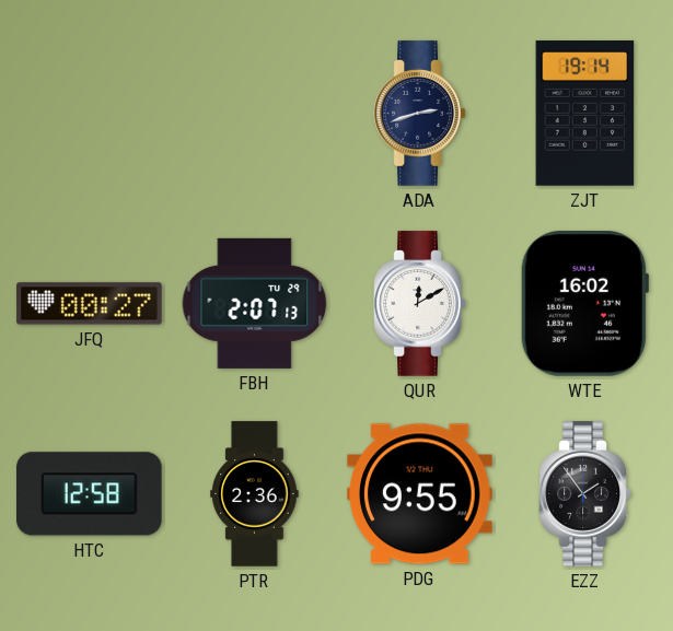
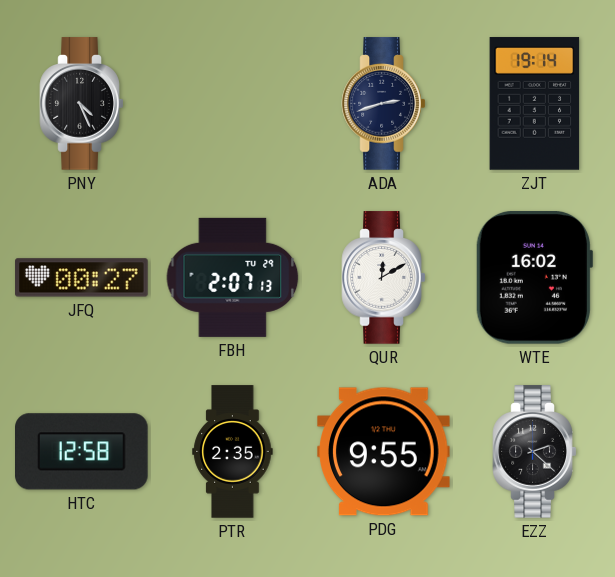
PNY: none -> 4:26
PTR: 2:36 -> 2:35
EZZ: 1:54 -> 2:22
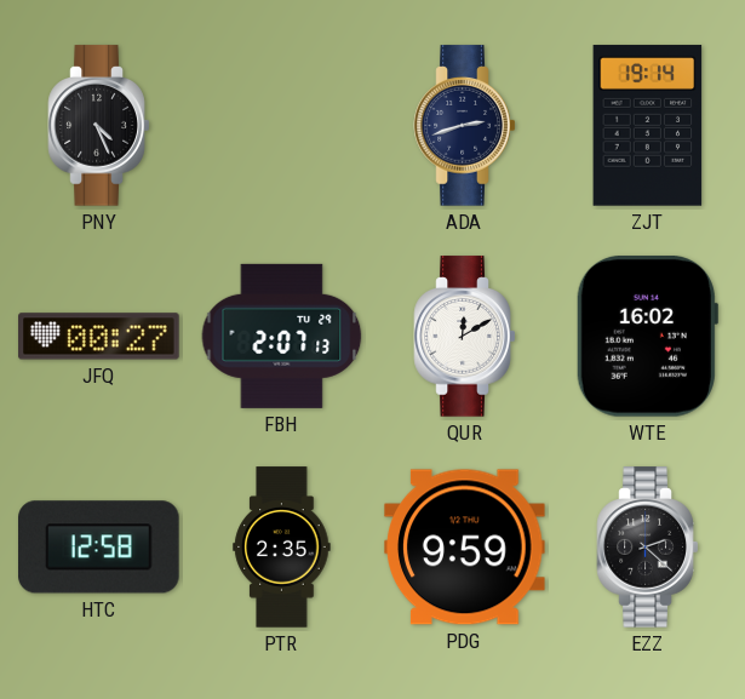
PDG: 9:55 -> 9:59
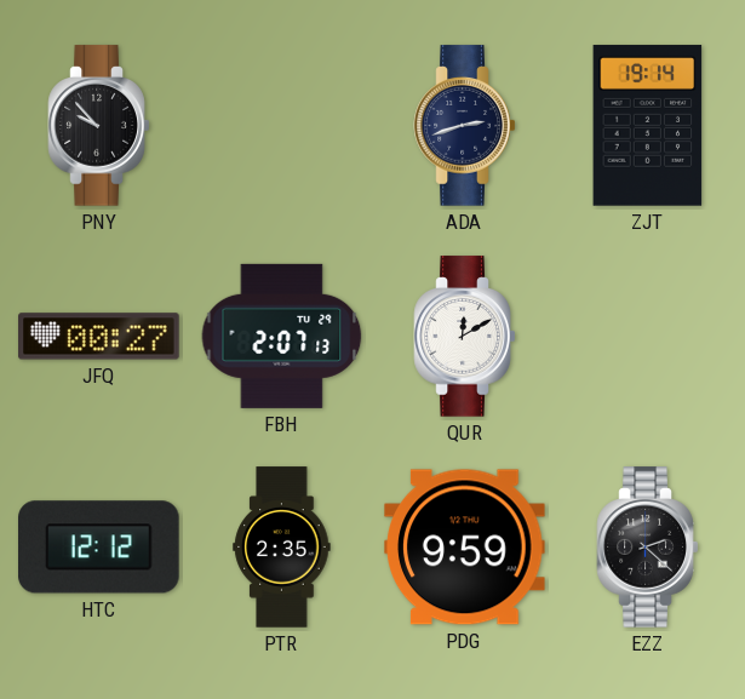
PNY: 4:26 -> 9:53
WTE: 16:02 -> none
HTC: 12:58 -> 12:12
